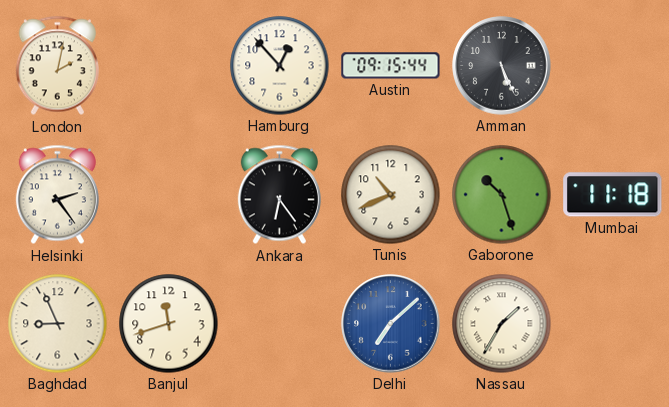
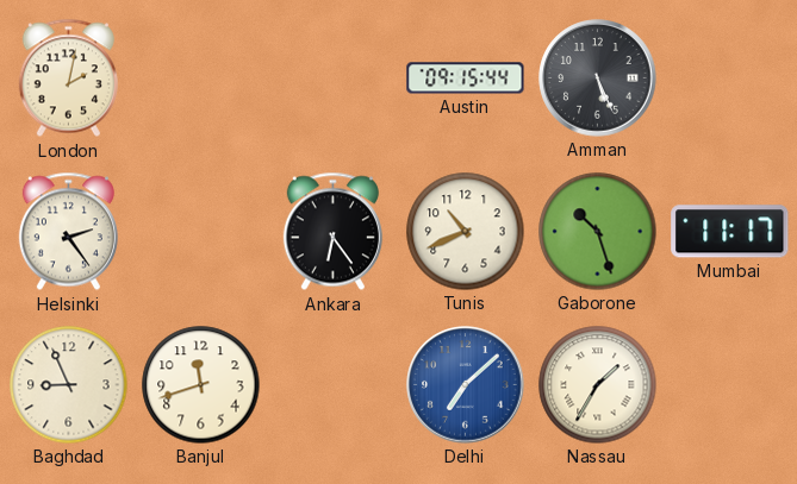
Hamburg: 12:53 -> none
Mumbai: 11:18 -> 11:17
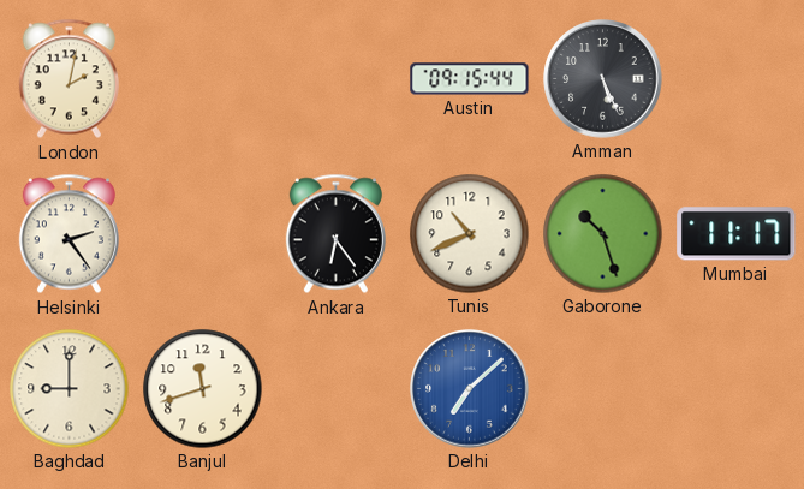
Baghdad: 8:56 -> 9:00
Nassau: 1:35 -> none
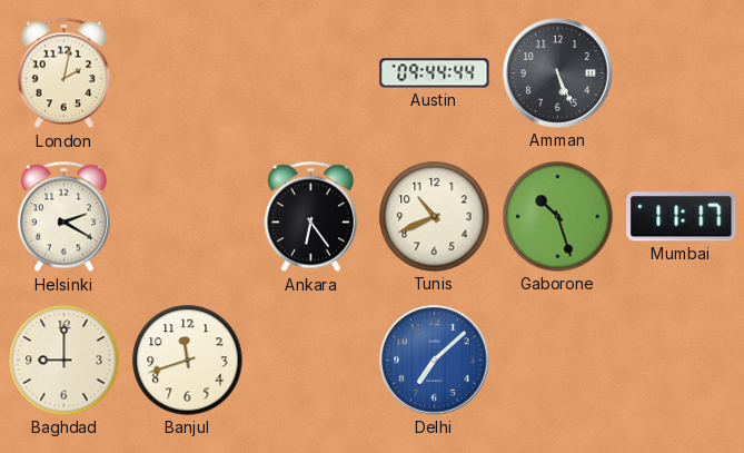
Austin: 09:15 -> 09:44
Helsinki: 2:24 -> 2:20
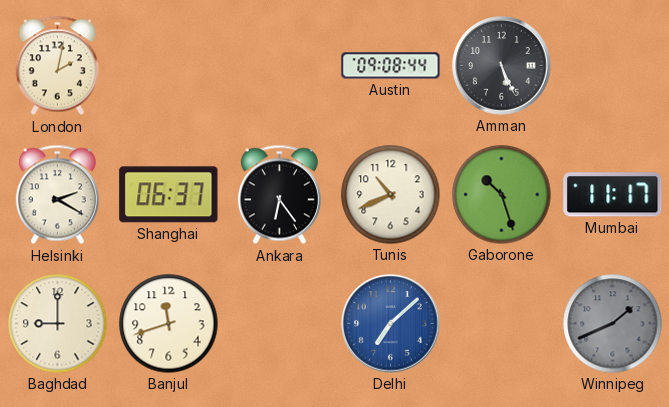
Austin: 09:44 -> 09:08
Shanghai: none -> 06:37
Winnipeg: none -> 1:41
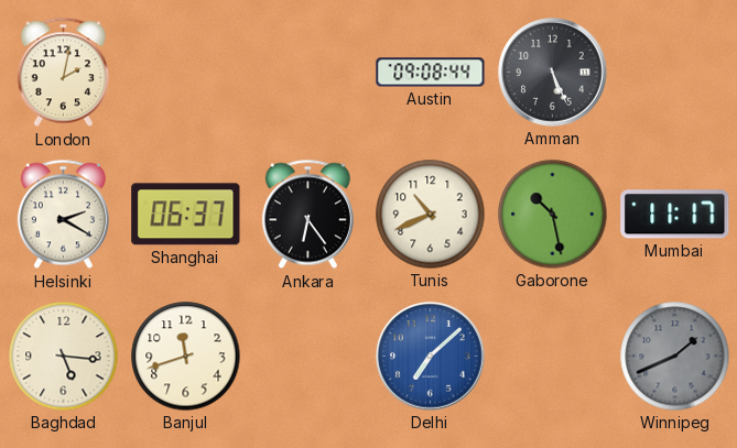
Gaborone: 10:27 -> 10:28
Baghdad: 9:00 -> 5:16
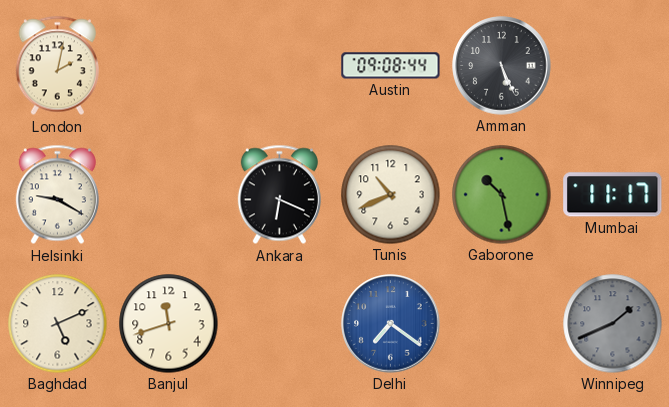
Helsinki: 2:20 -> 9:20
Shanghai: 06:37 -> none
Ankara: 6:24 -> 6:19
Baghdad: 5:16 -> 5:11
Delhi: 7:08 -> 7:21
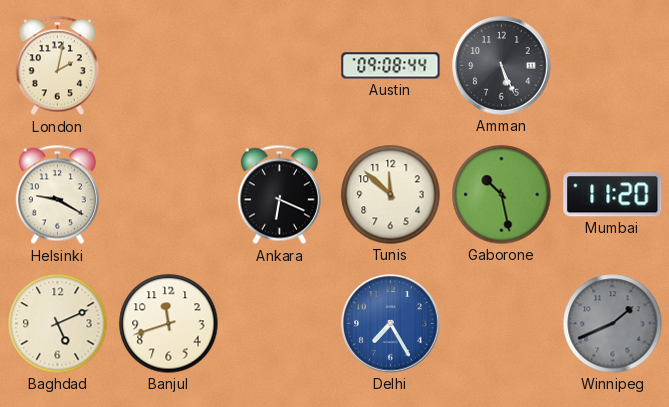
Tunis: 10:41 -> 11:52
Mumbai: 11:17 -> 11:20
Delhi: 7:21 -> 7:25
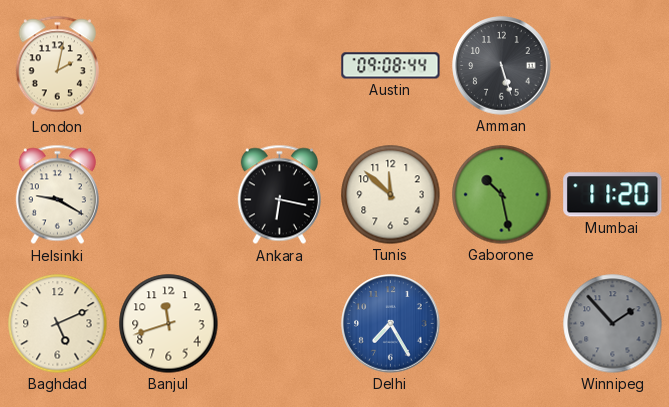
Amman: 5:26 -> 5:27
Ankara: 6:19 -> 6:17
Winnipeg: 1:41 -> 1:53
